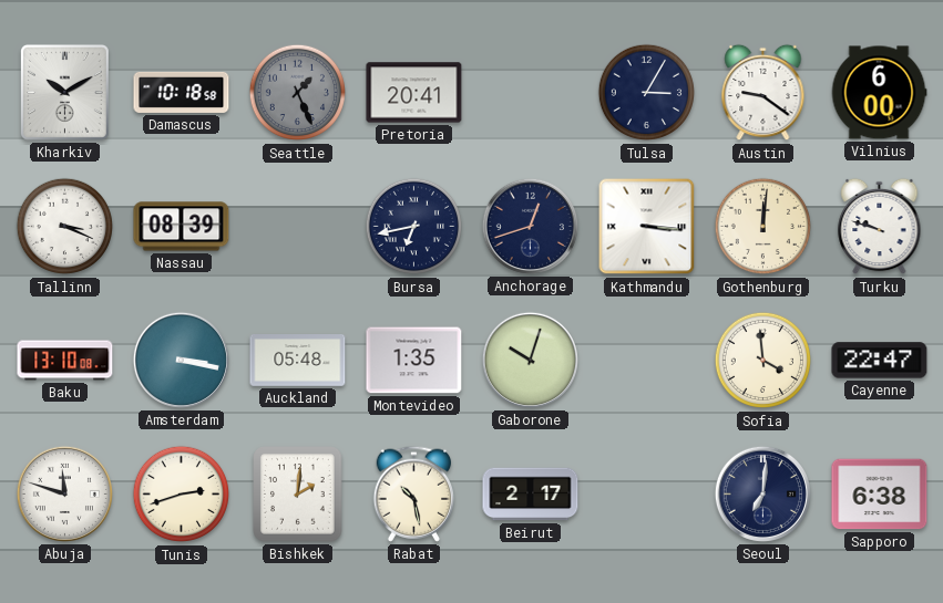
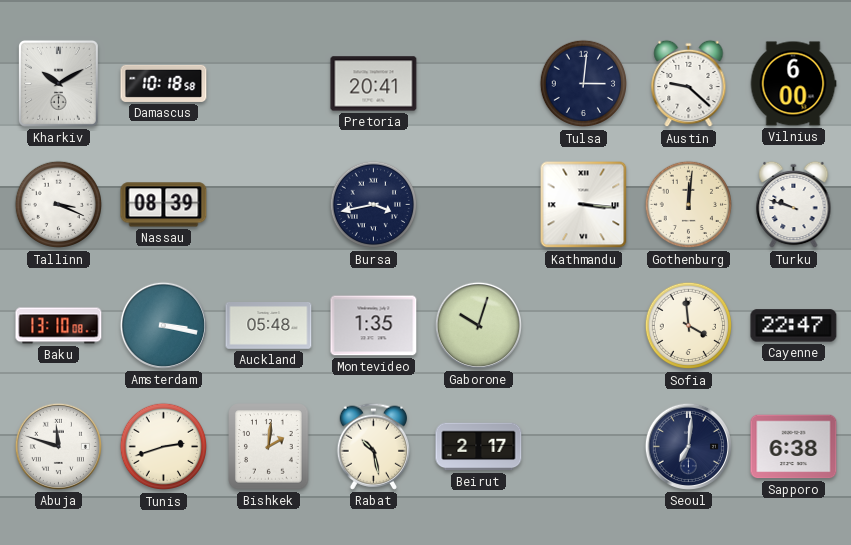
Seattle: 1:26 -> none
Tulsa: 3:05 -> 3:01
Austin: 9:21 -> 9:22
Bursa: 6:43 -> 3:43
Anchorage: 12:42 -> none
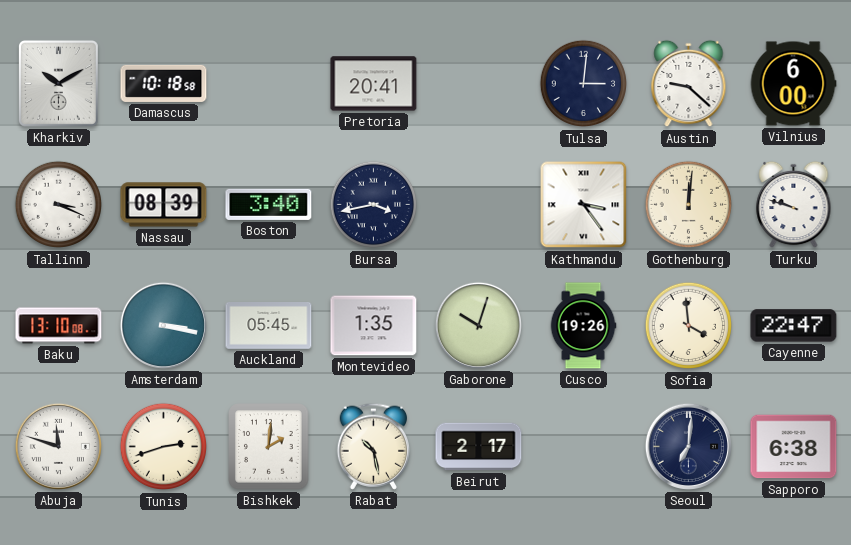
Boston: none -> 3:40
Kathmandu: 3:16 -> 3:24
Auckland: 05:48 -> 05:45
Cusco: none -> 19:26
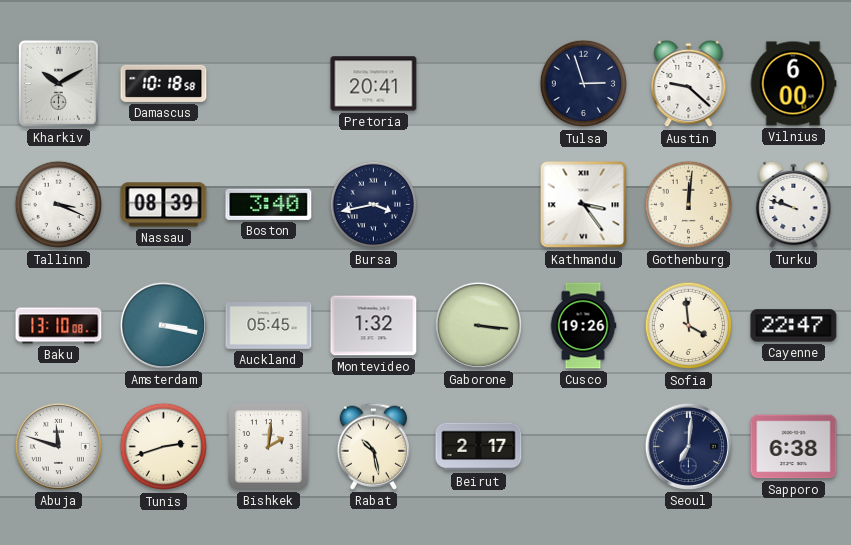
Tulsa: 3:01 -> 2:57
Montevideo: 1:35 -> 1:32
Gaborone: 10:03 -> 3:16
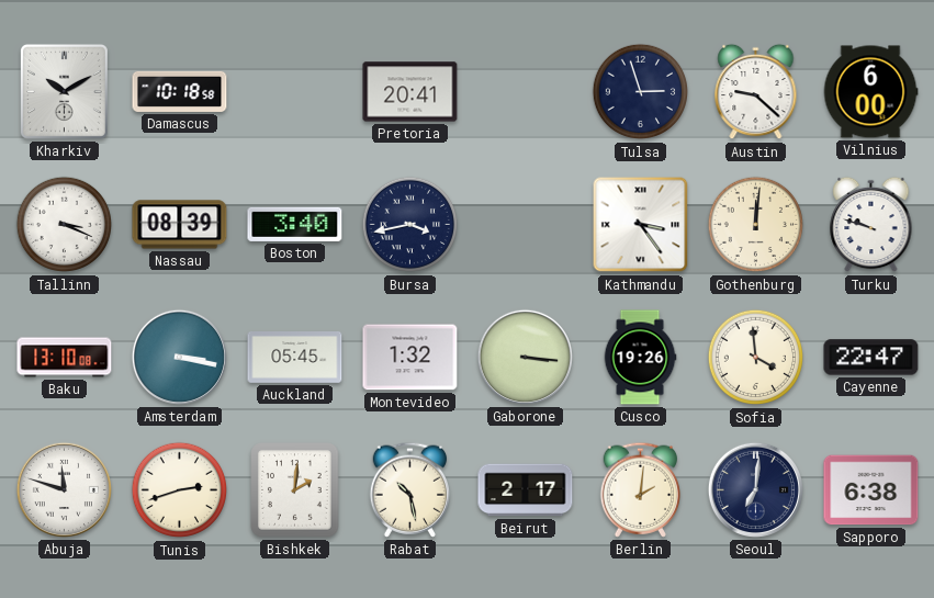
Berlin: none -> 2:01
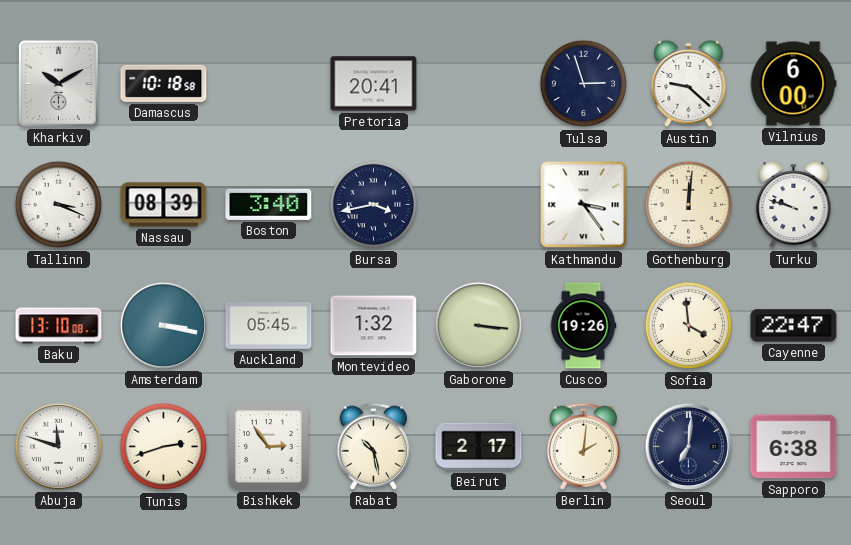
Bishkek: 2:01 -> 2:54
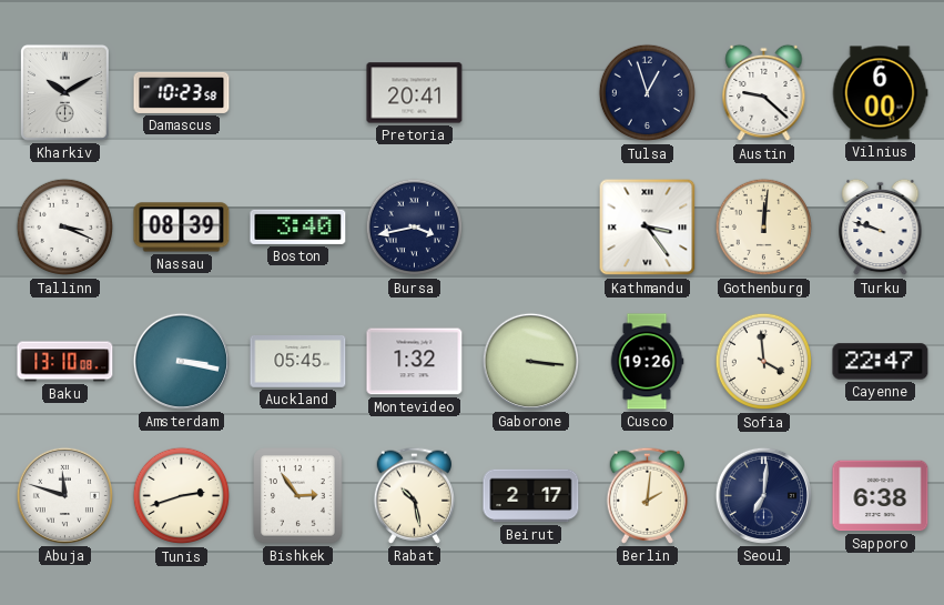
Damascus: 10:18 -> 10:23
Tulsa: 2:57 -> 12:57
